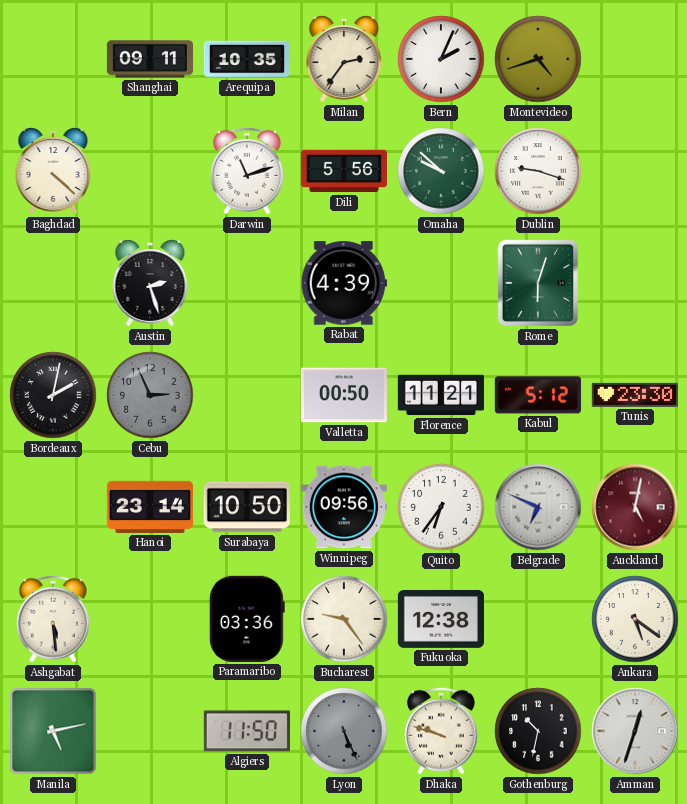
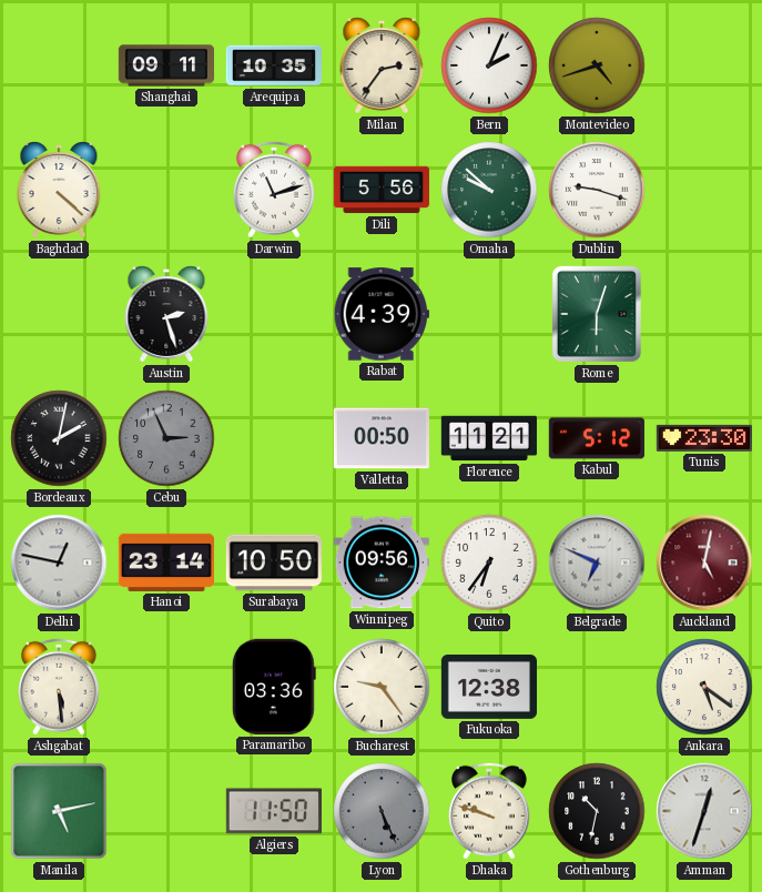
Delhi: none -> 12:47
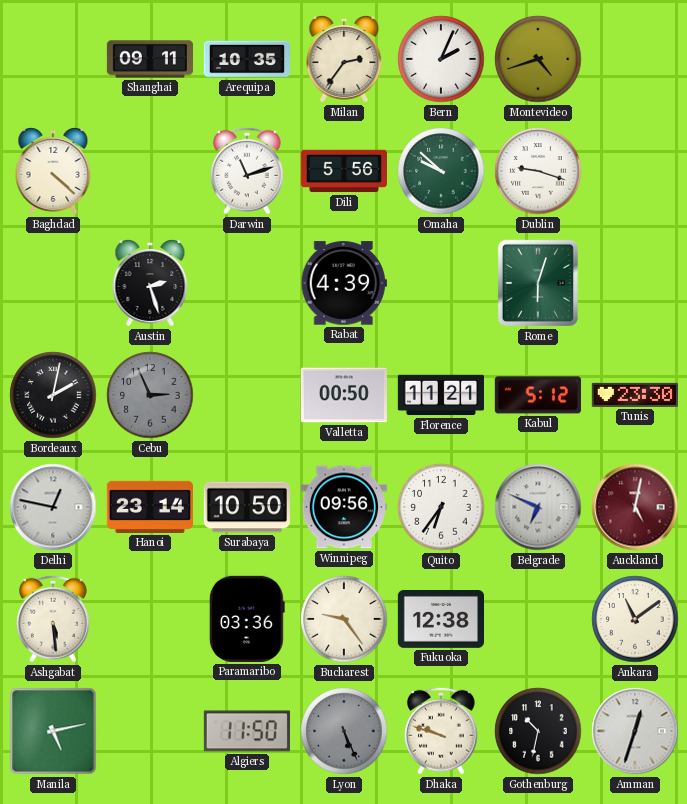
Ankara: 5:21 -> 11:09
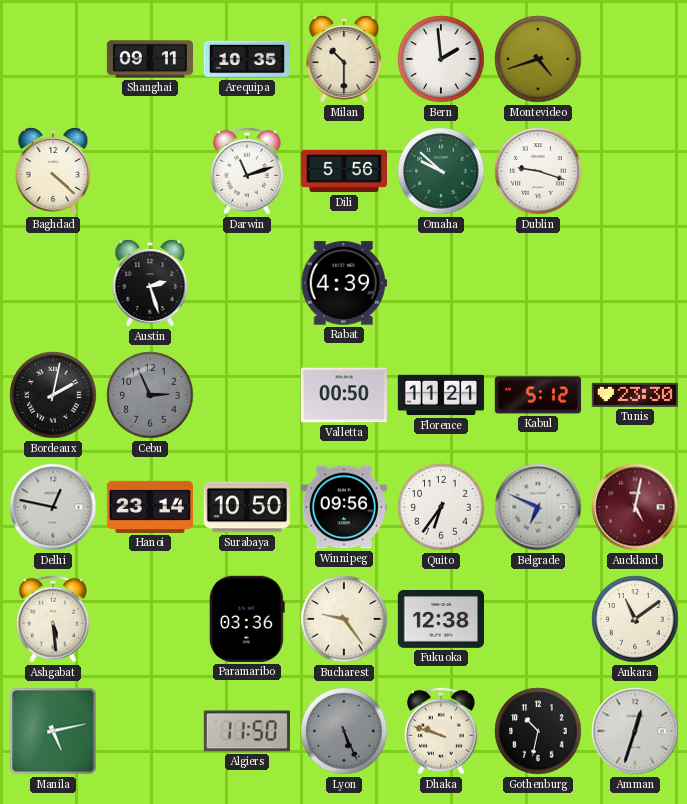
Milan: 2:36 -> 10:30
Bern: 2:04 -> 1:59
Rome: 6:03 -> none
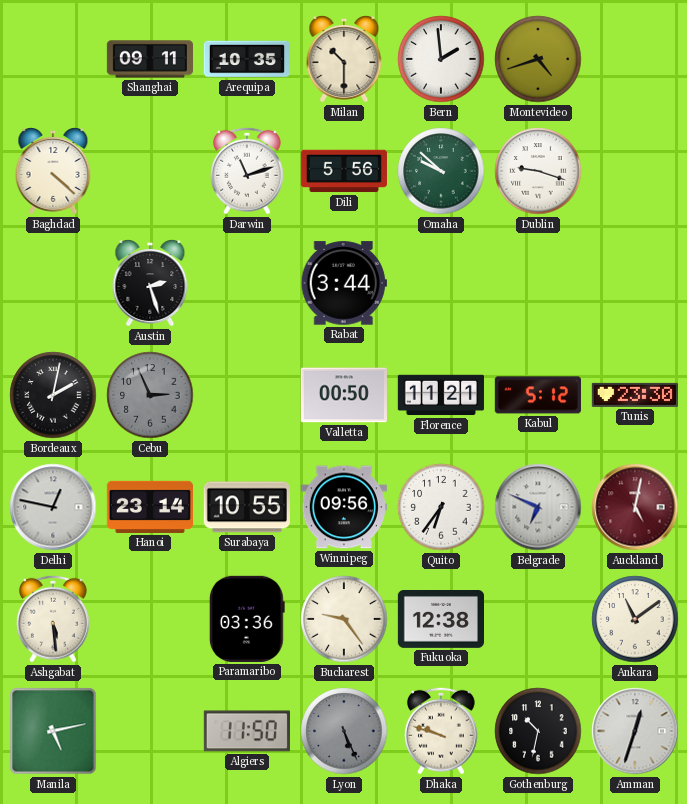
Rabat: 4:39 -> 3:44
Surabaya: 10:50 -> 10:55
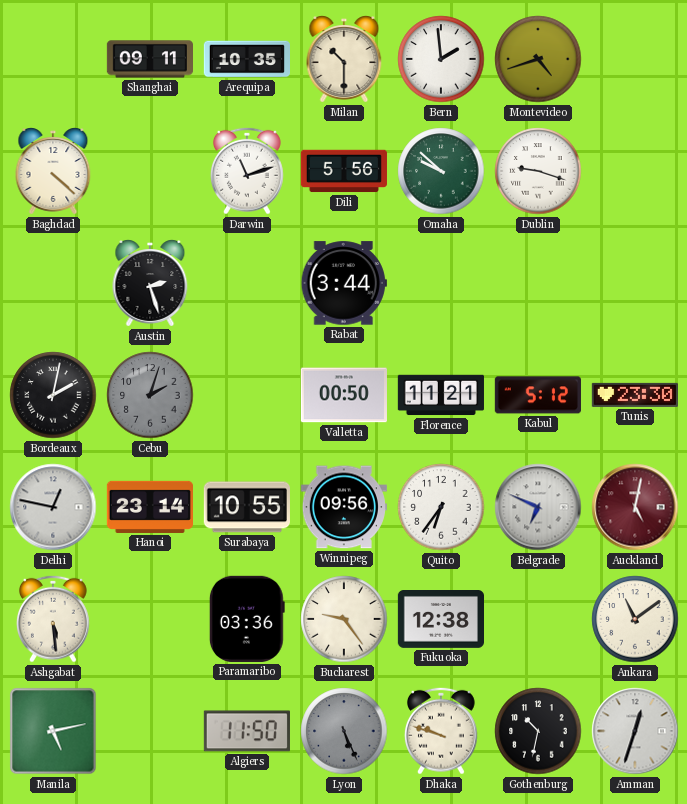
Cebu: 2:56 -> 2:03
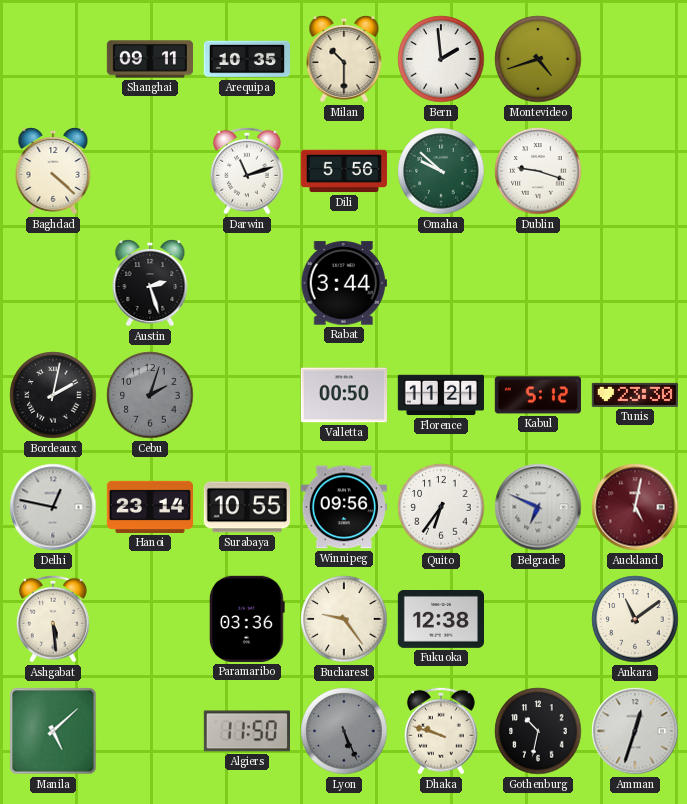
Manila: 5:13 -> 5:08
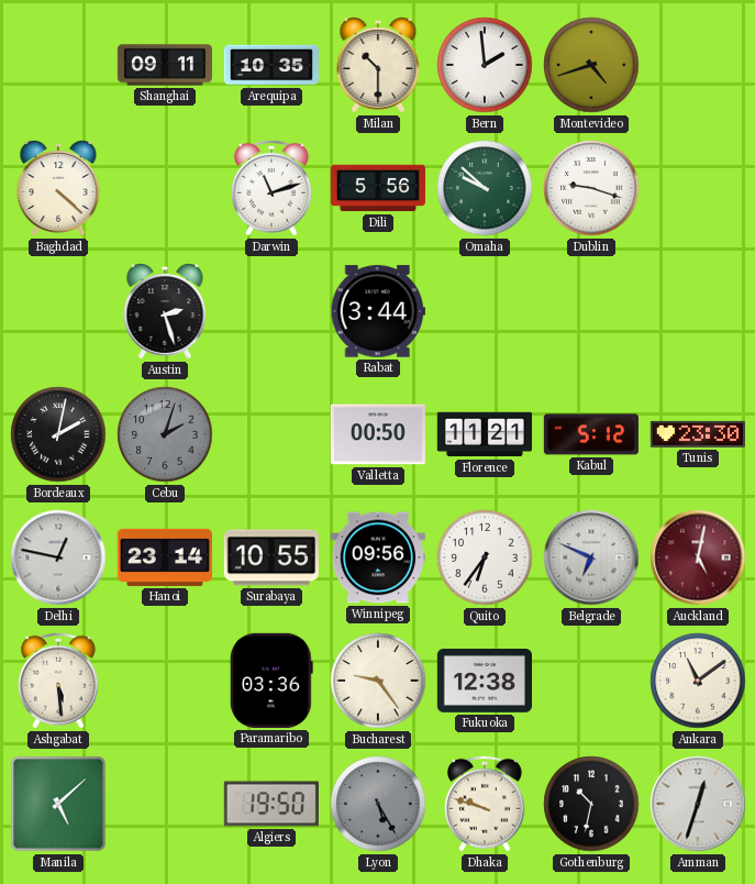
Algiers: 11:50 -> 19:50
Lyon: 5:26 -> 5:25
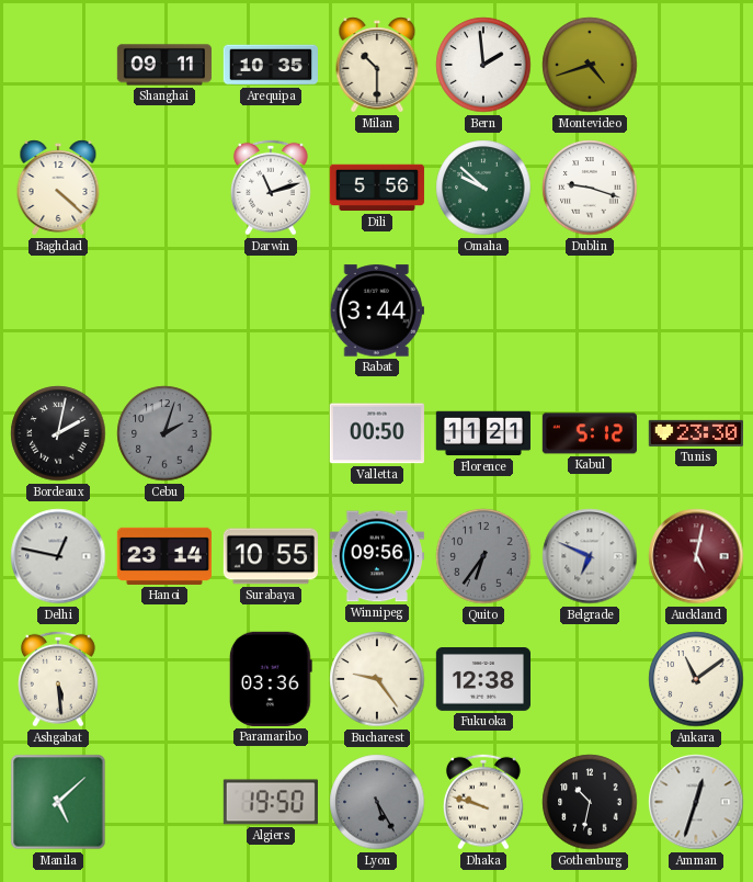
Austin: 2:27 -> none
Quito dial: white -> grey
